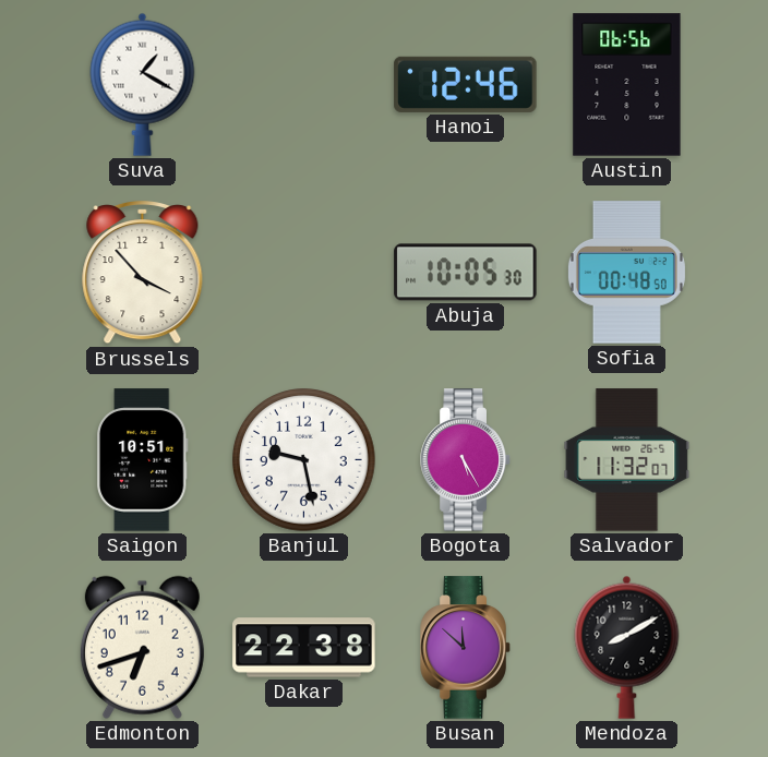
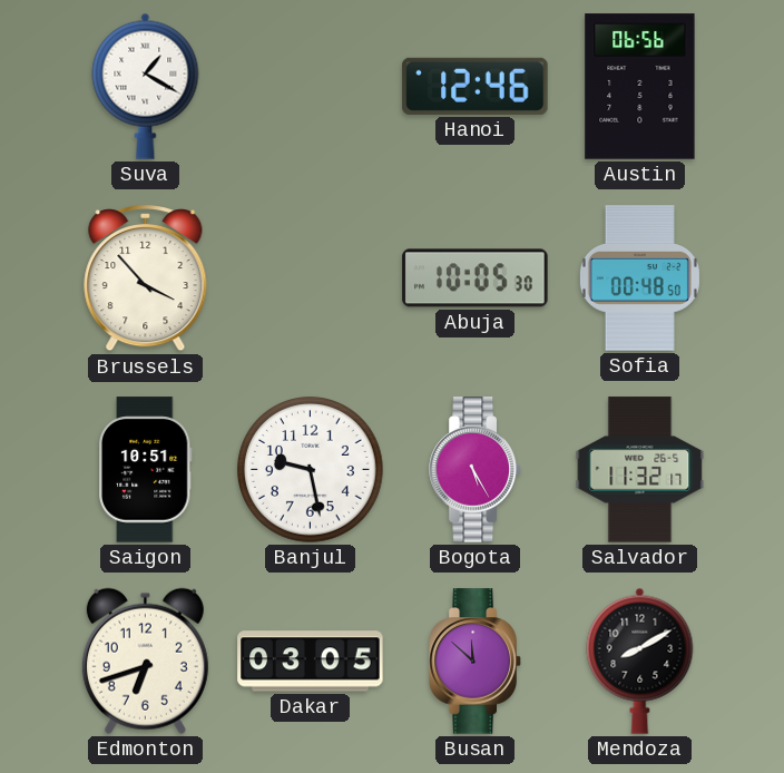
Salvador: 11:32:07 -> 11:32:17
Dakar: 22:38 -> 03:05
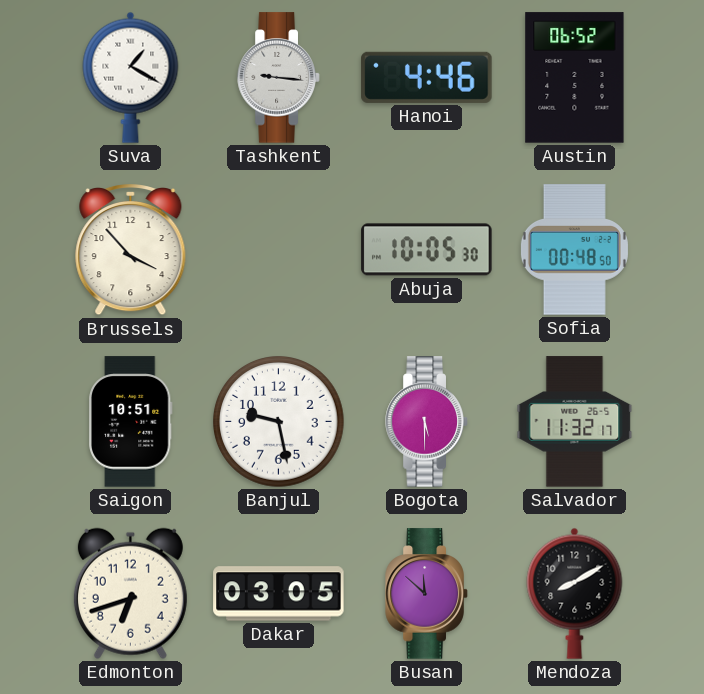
Tashkent: none -> 9:16
Hanoi: 12:46 -> 4:46
Austin: 06:56 -> 06:52
Bogota: 5:25 -> 5:30
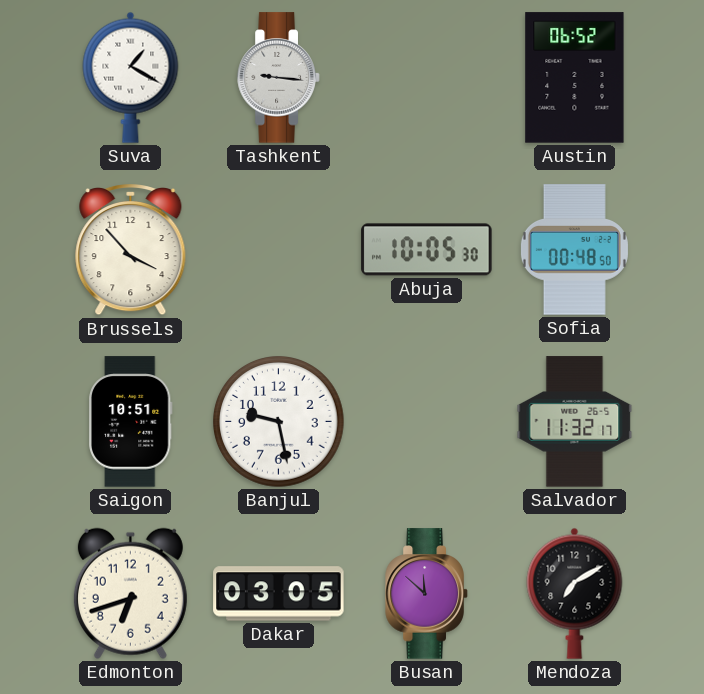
Hanoi: 4:46 -> none
Bogota: 5:30 -> none
Mendoza: 8:10 -> 7:10
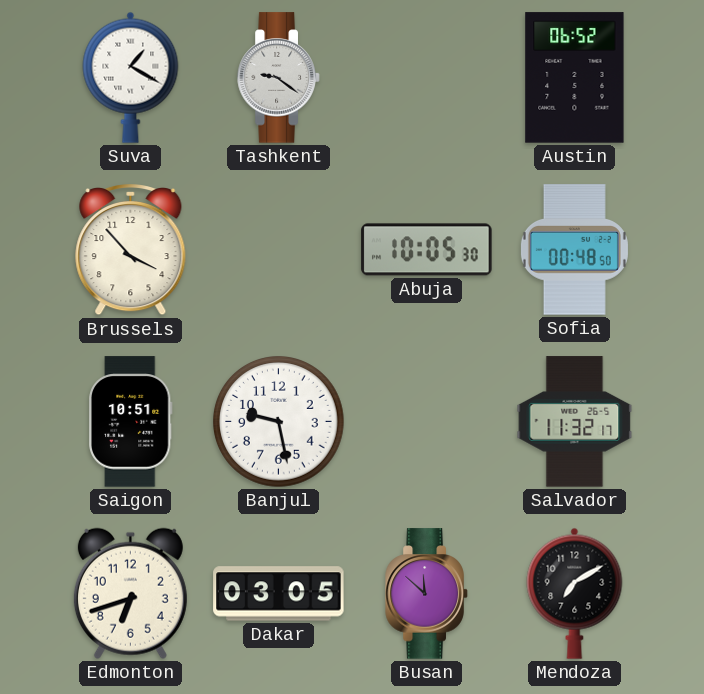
Tashkent: 9:16 -> 9:21
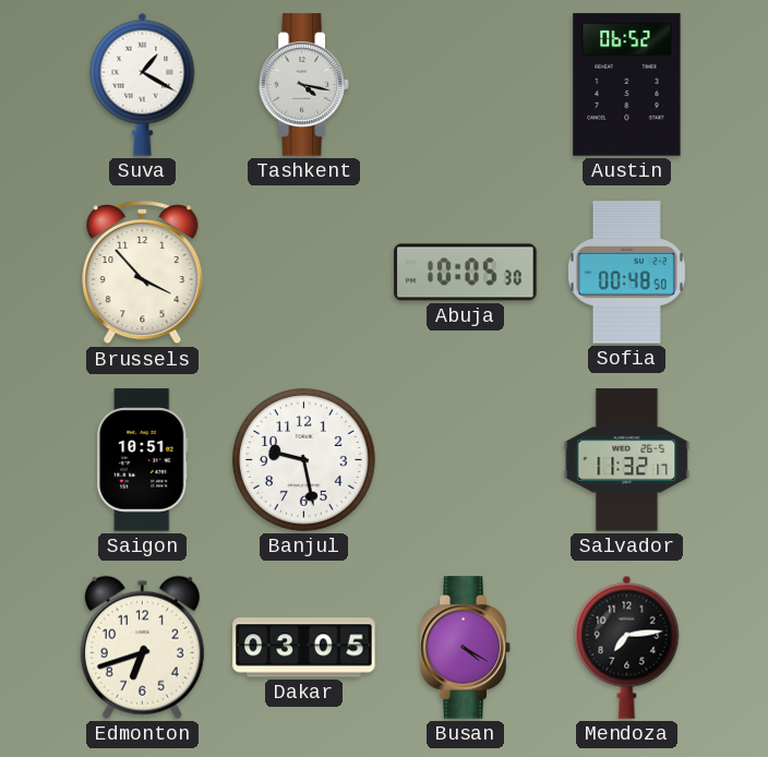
Tashkent: 9:21 -> 4:17
Busan: 11:52 -> 4:20
Mendoza: 7:10 -> 7:14
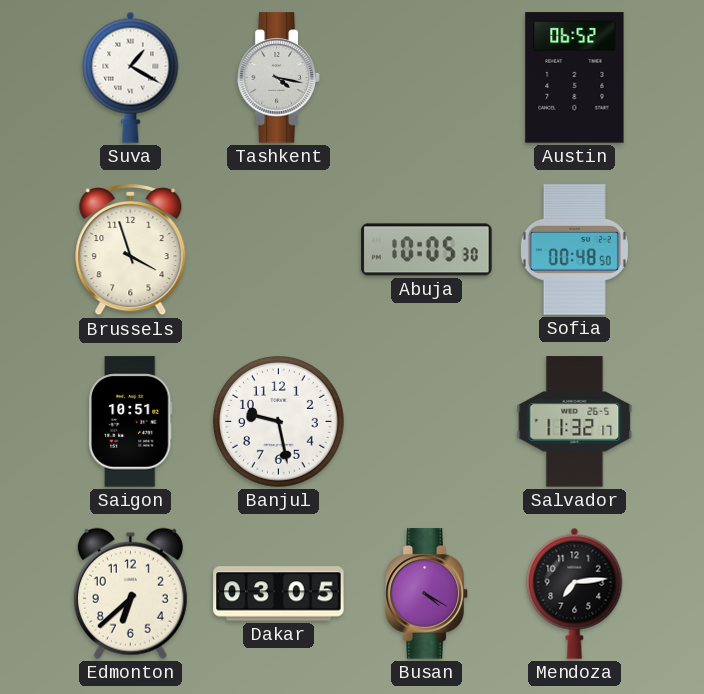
Brussels: 3:53 -> 3:57
Edmonton: 6:42 -> 6:38
